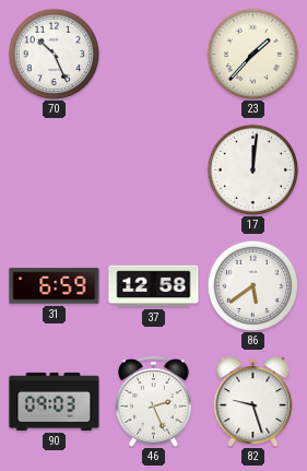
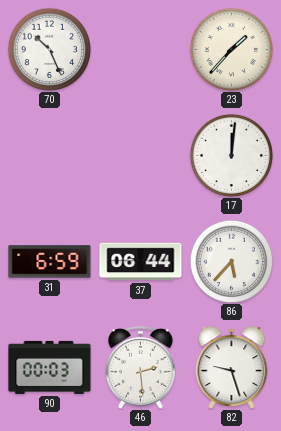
37: 12:58 -> 06:44
86: 5:39 -> 5:37
90: 09:03 -> 00:03
46: 2:26 -> 2:29
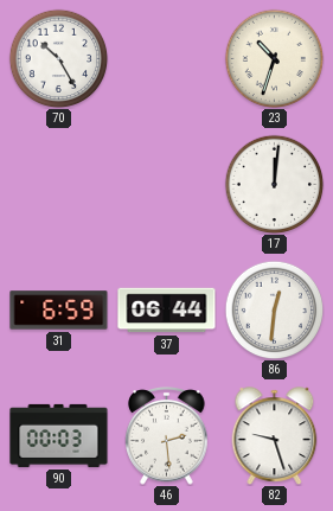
70: 10:26 -> 10:25
23: 1:37 -> 10:33
86: 5:37 -> 12:31
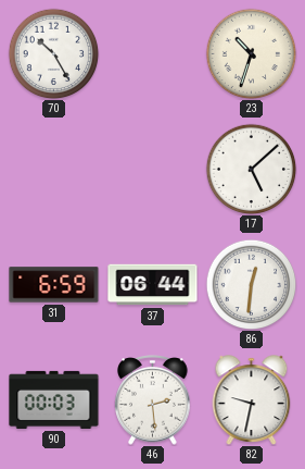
17: 12:01 -> 5:08
82: 9:27 -> 9:32
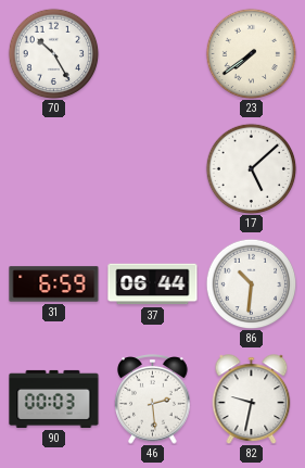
23: 10:33 -> 7:39
86: 12:31 -> 10:31
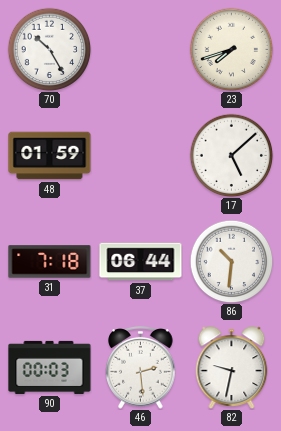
23: 7:39 -> 7:42
48: none -> 01:59
31: 6:59 -> 7:18
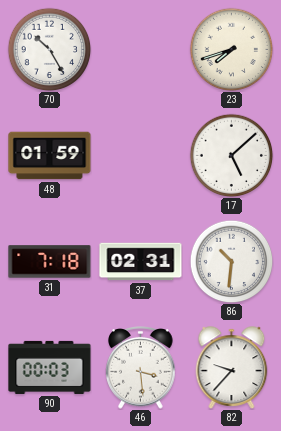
37: 06:44 -> 02:31
46: 2:29 -> 3:29
82: 9:32 -> 9:37
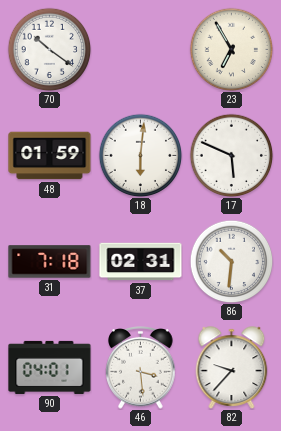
70: 10:25 -> 10:21
23: 7:42 -> 6:55
18: none -> 6:01
17: 5:08 -> 5:49
90: 00:03 -> 04:01
